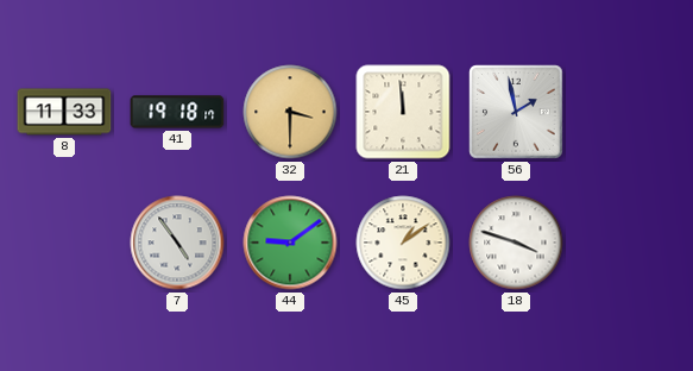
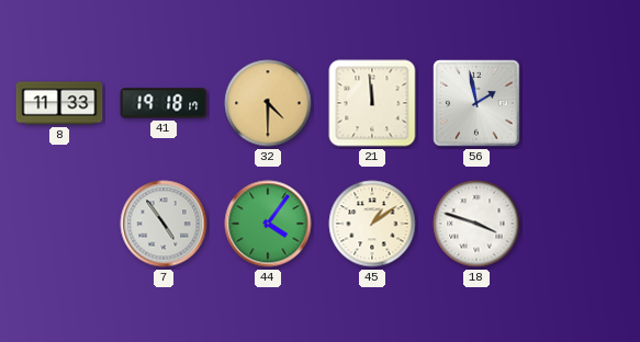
32: 3:30 -> 4:30
44: 9:09 -> 4:06
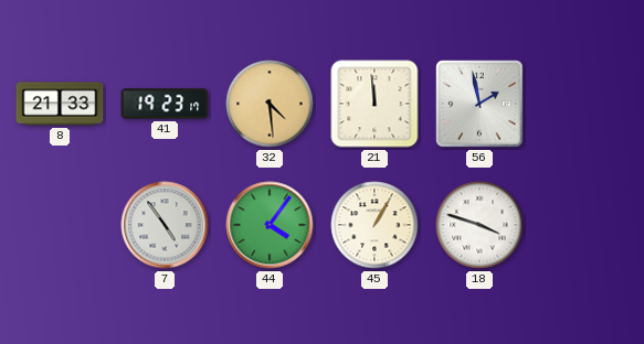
8: 11:33 -> 21:33
41: 19:18 -> 19:23
32: 4:30 -> 4:29
45: 1:09 -> 1:05
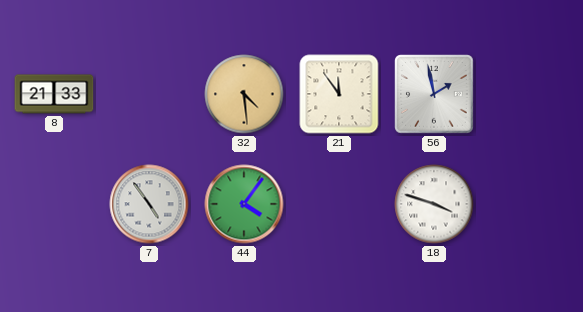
41: 19:23 -> none
21: 11:59 -> 11:54
45: 1:05 -> none
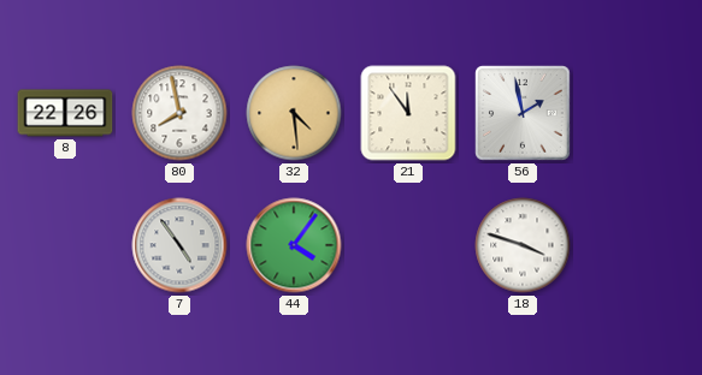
8: 21:33 -> 22:26
80: none -> 7:58
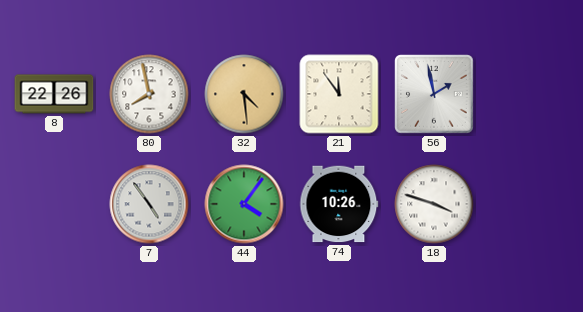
74: none -> 10:26
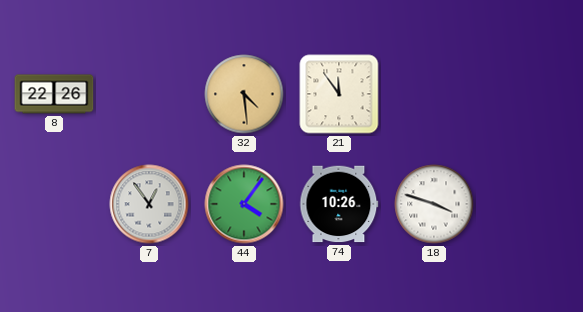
80: 7:58 -> none
56: 1:58 -> none
7: 4:54 -> 12:54
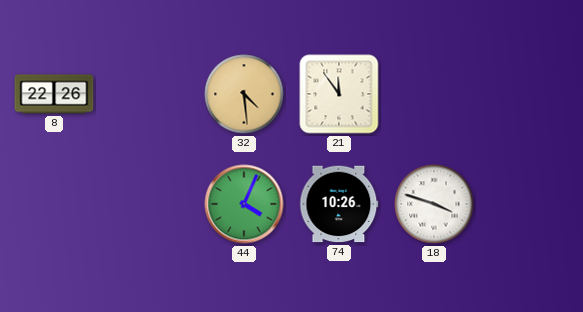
7: 12:54 -> none
44: 4:06 -> 4:04
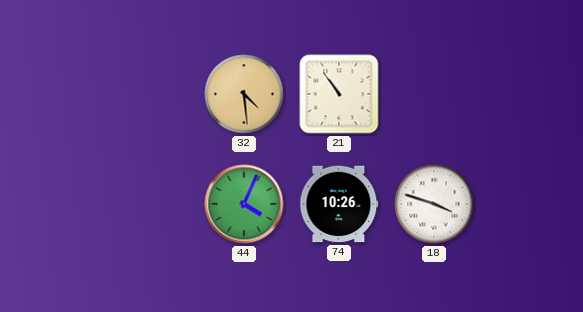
8: 22:26 -> none
21: 11:54 -> 10:54
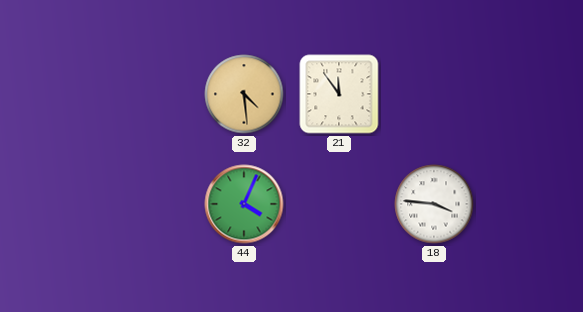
21: 10:54 -> 11:54
74: 10:26 -> none
18: 3:48 -> 3:46
